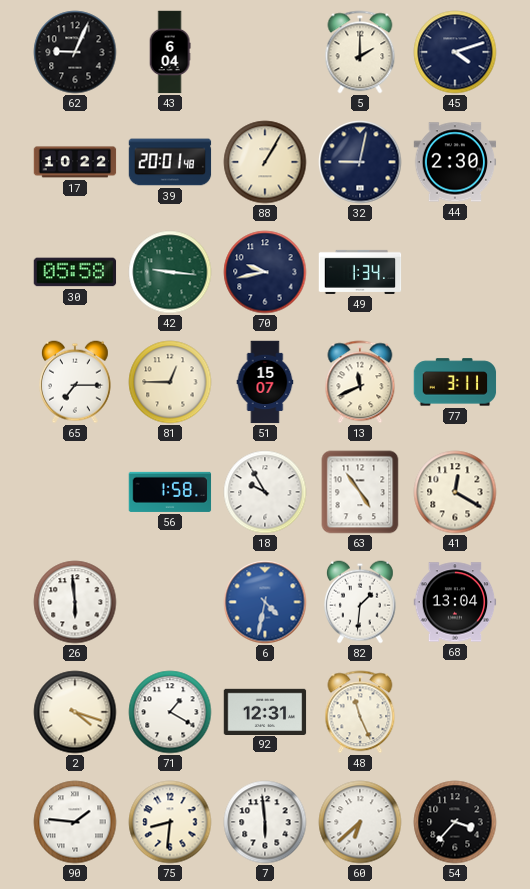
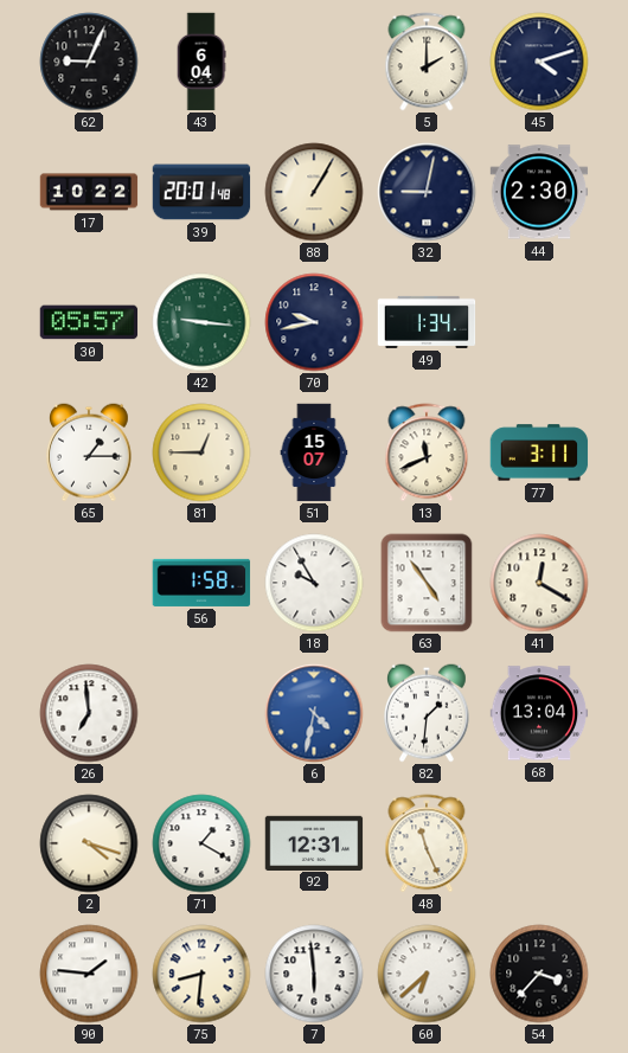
30: 05:58 -> 05:57
65: 7:15 -> 1:15
26: 5:59 -> 6:59
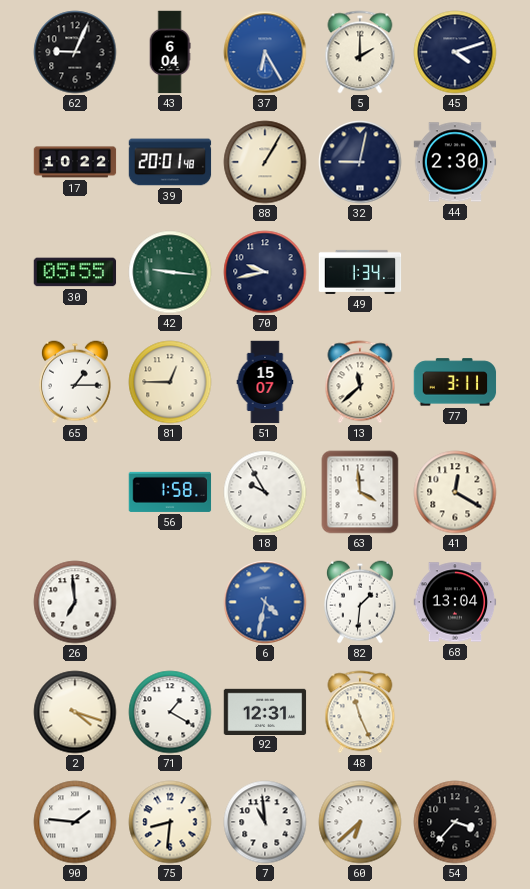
37: none -> 6:25
30: 05:57 -> 05:55
13: 11:41 -> 11:38
63: 4:54 -> 3:59
7: 5:59 -> 10:59
